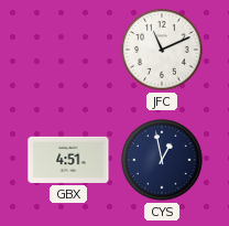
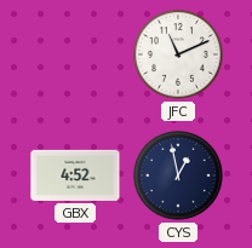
GBX: 4:51 -> 4:52
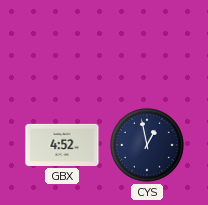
JFC: 11:11 -> none
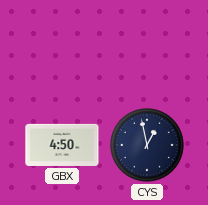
GBX: 4:52 -> 4:50
